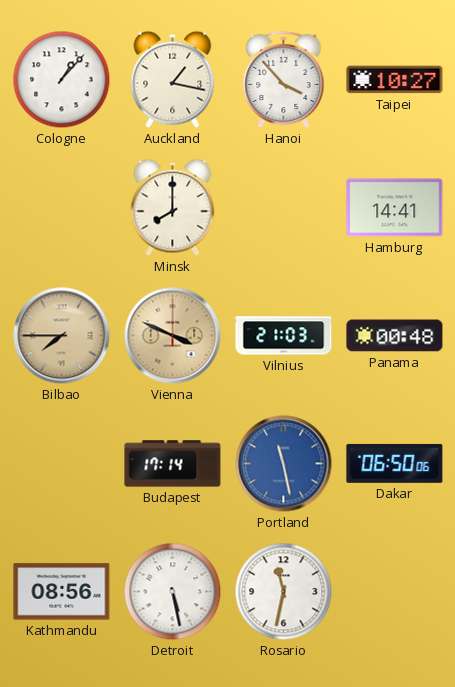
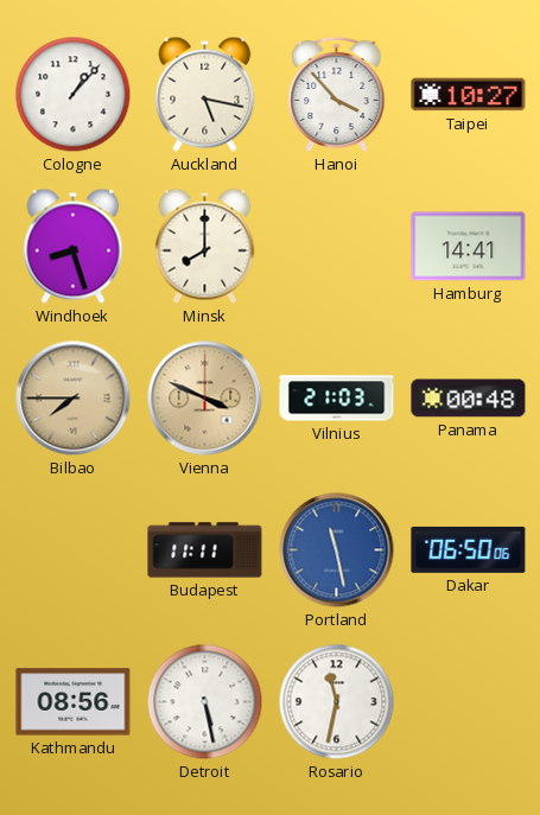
Auckland: 1:17 -> 5:17
Windhoek: none -> 8:27
Budapest: 17:14 -> 11:11
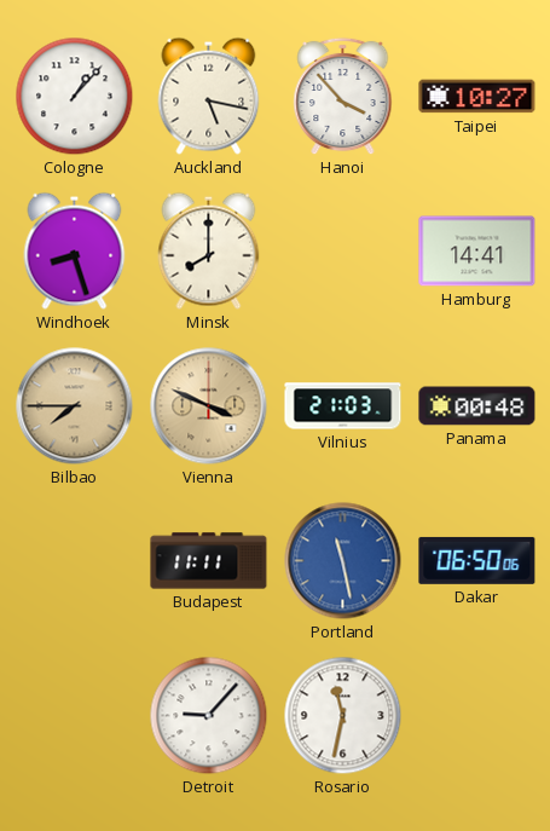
Kathmandu: 08:56 -> none
Detroit: 5:28 -> 9:07
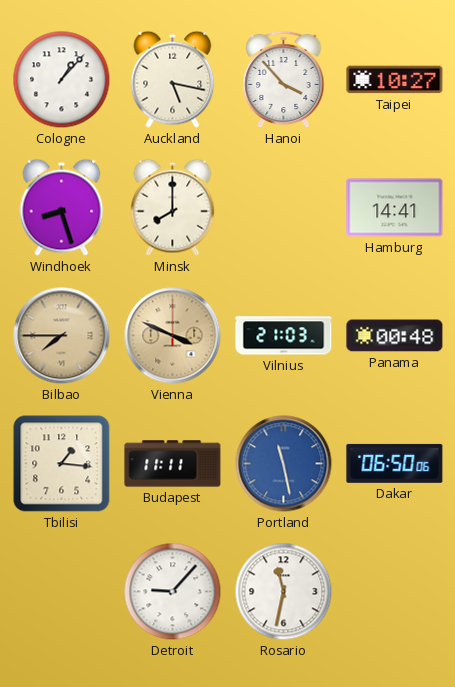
Tbilisi: none -> 1:16
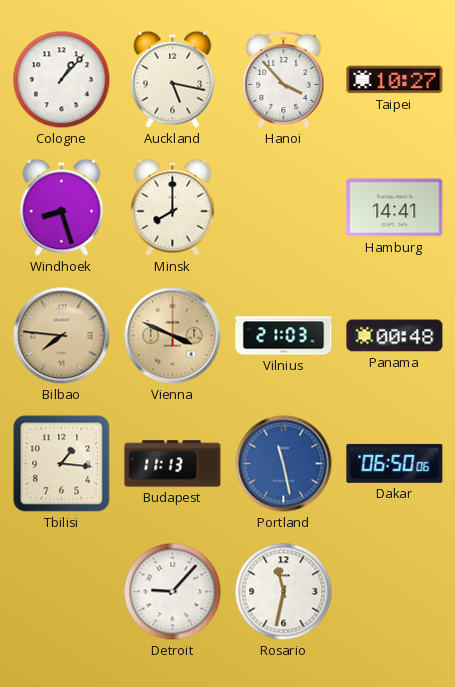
Bilbao: 7:45 -> 7:46
Budapest: 11:11 -> 11:13
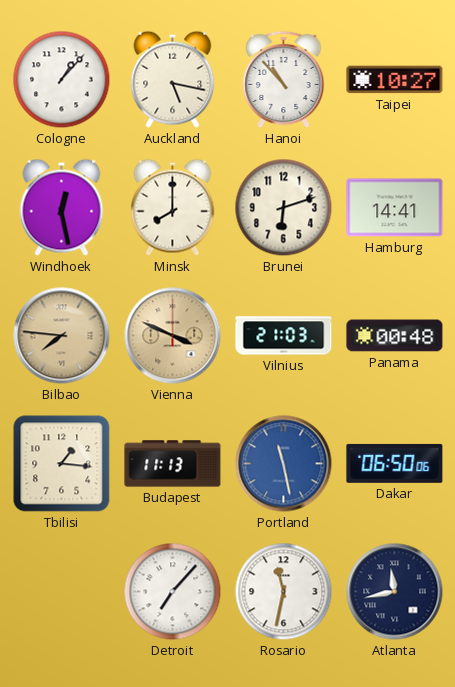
Hanoi: 3:53 -> 10:53
Windhoek: 8:27 -> 12:28
Brunei: none -> 6:12
Detroit: 9:07 -> 7:07
Atlanta: none -> 11:43
